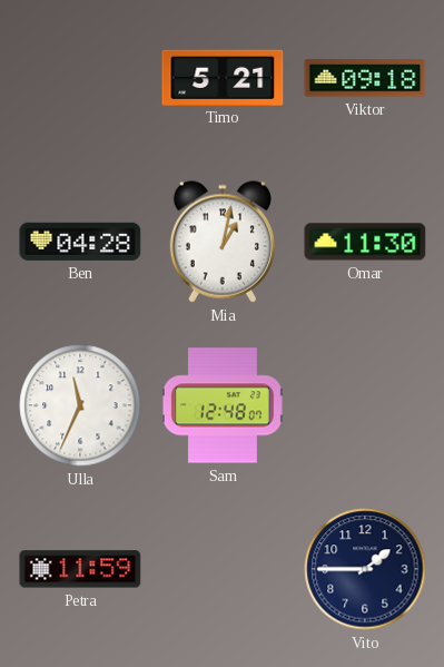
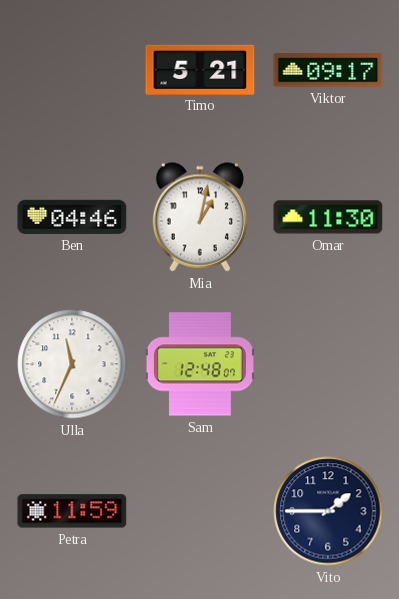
Viktor: 09:18 -> 09:17
Ben: 04:28 -> 04:46
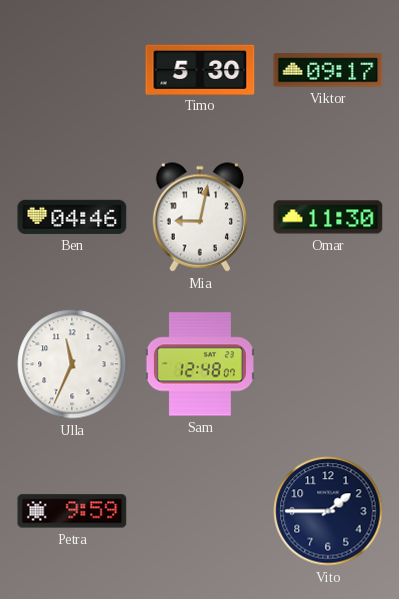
Timo: 5:21 -> 5:30
Mia: 1:02 -> 9:02
Petra: 11:59 -> 9:59
